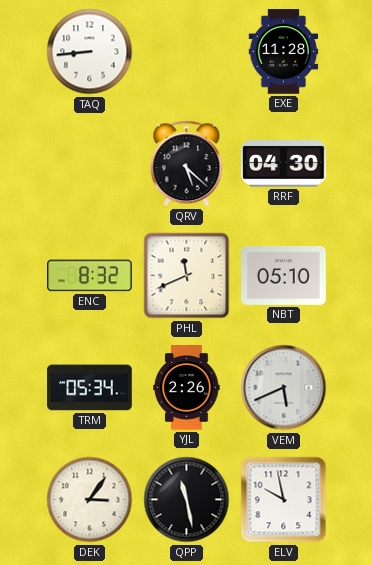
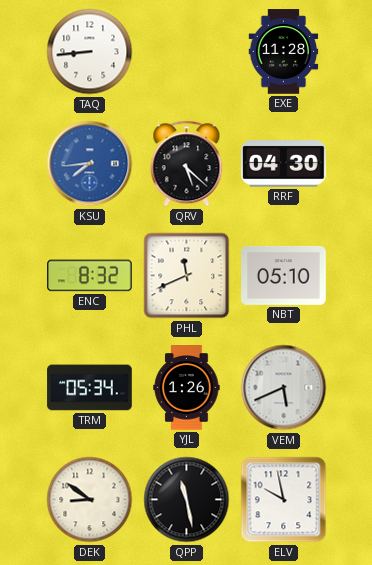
KSU: none -> 7:44
YJL: 2:26 -> 1:26
DEK: 3:06 -> 8:51
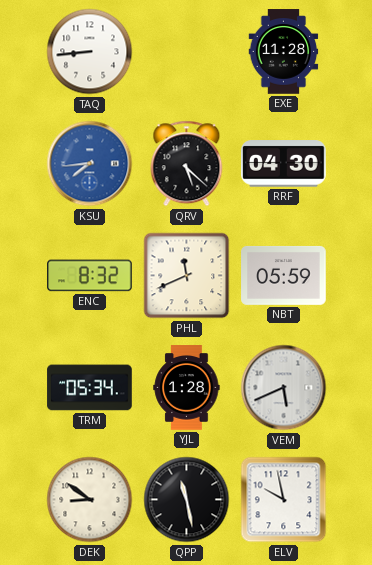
NBT: 05:10 -> 05:59
YJL: 1:26 -> 1:28
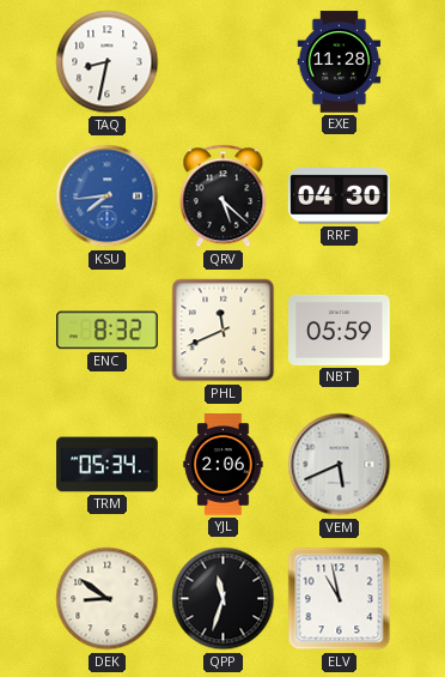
TAQ: 8:44 -> 8:32
YJL: 1:28 -> 2:06
QPP: 11:28 -> 11:33
ELV: 9:58 -> 10:58
